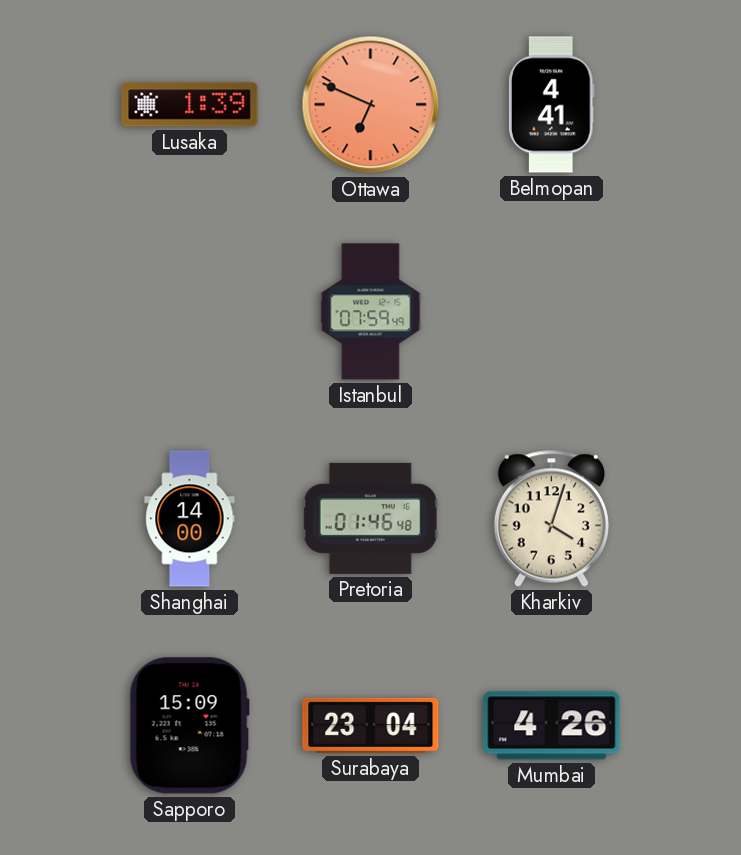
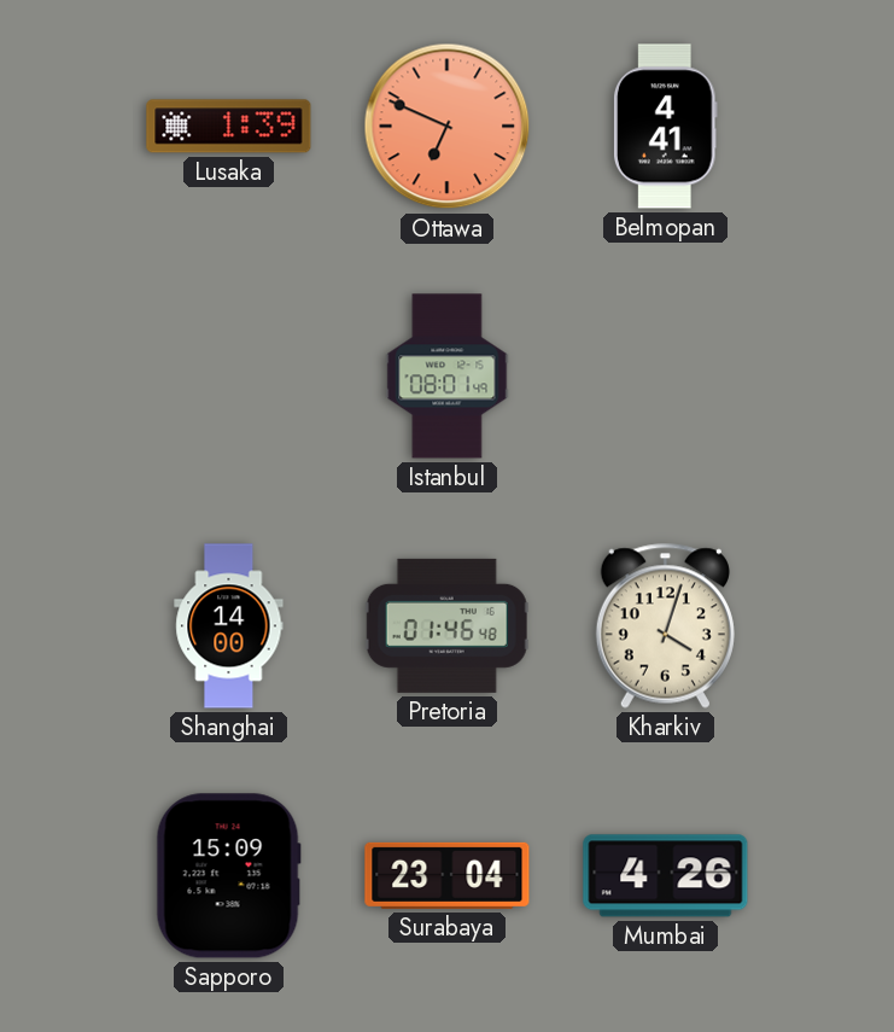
Istanbul: 07:59 -> 08:01
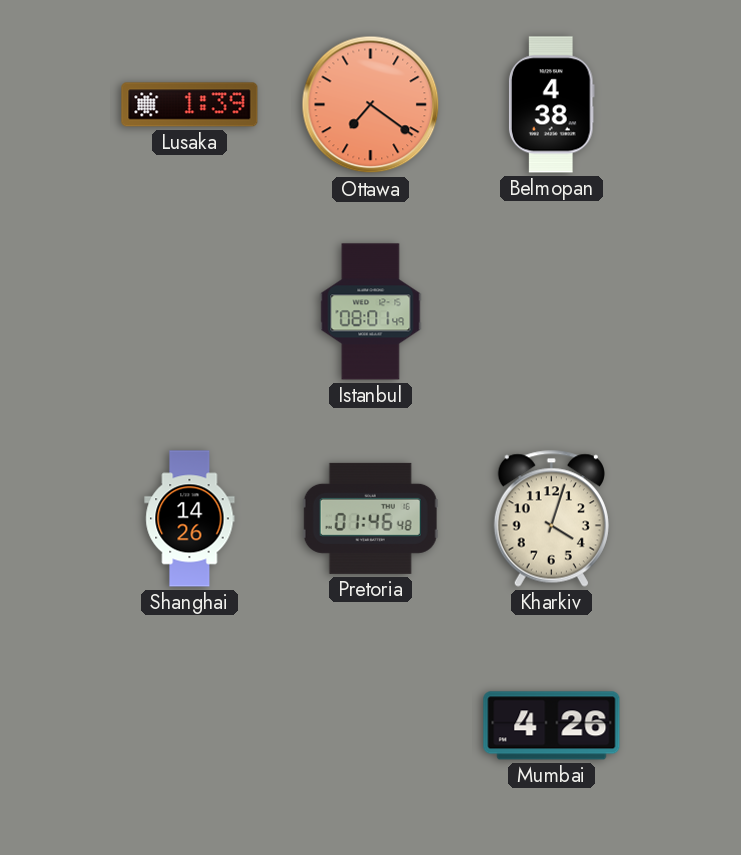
Ottawa: 6:49 -> 7:21
Belmopan: 4:41 -> 4:38
Shanghai: 14:00 -> 14:26
Sapporo: 15:09 -> none
Surabaya: 23:04 -> none
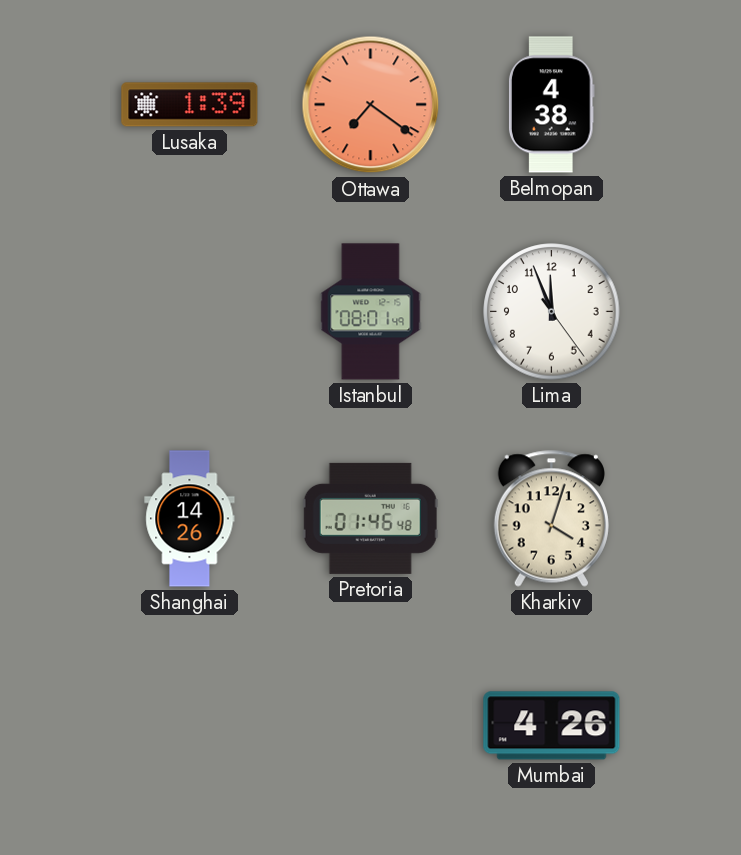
Lima: none -> 11:56
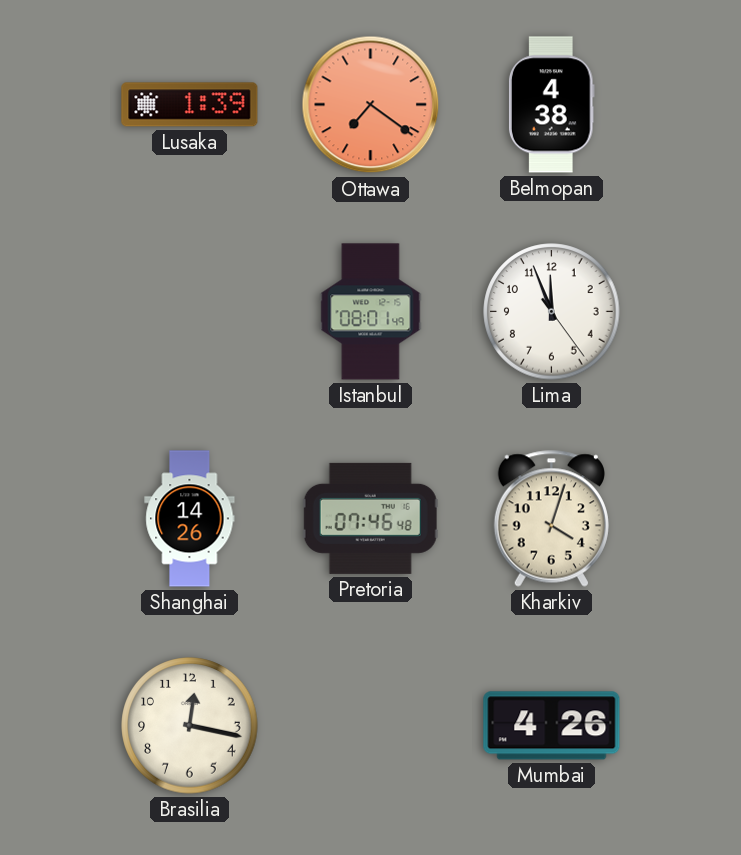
Pretoria: 01:46 -> 07:46
Brasilia: none -> 12:17
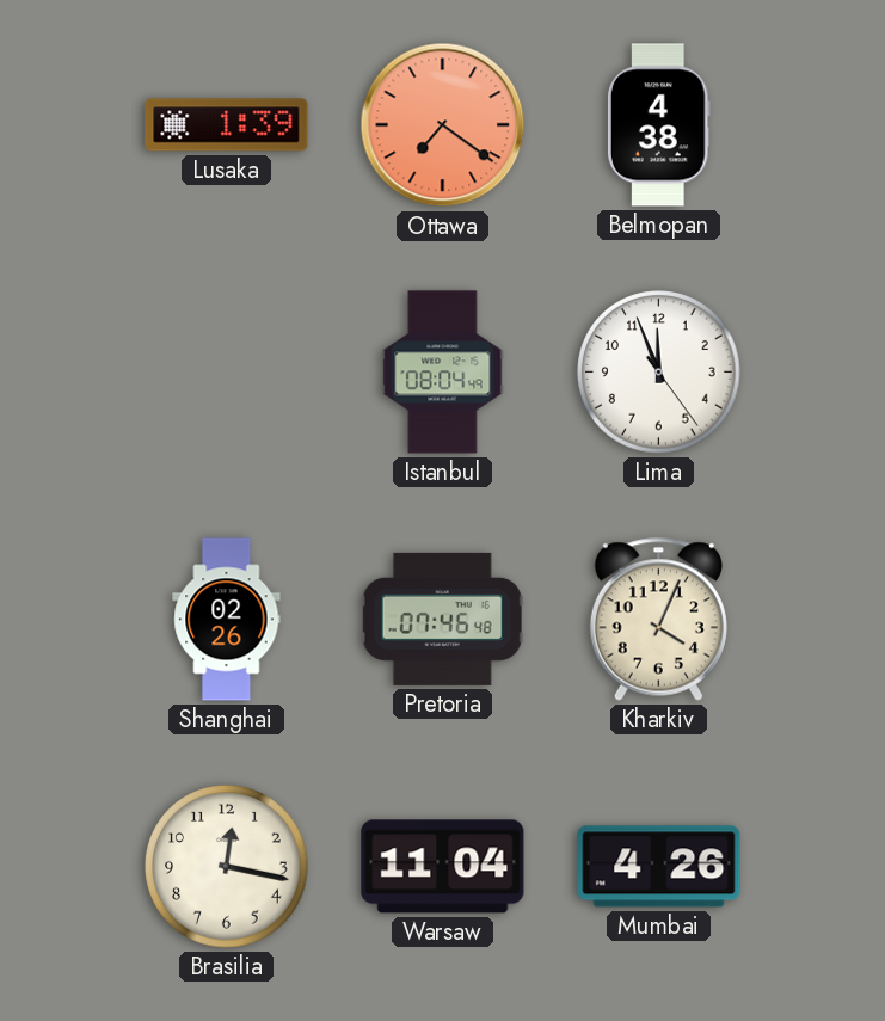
Istanbul: 08:01 -> 08:04
Shanghai: 14:26 -> 02:26
Kharkiv: 4:03 -> 4:04
Warsaw: none -> 11:04
